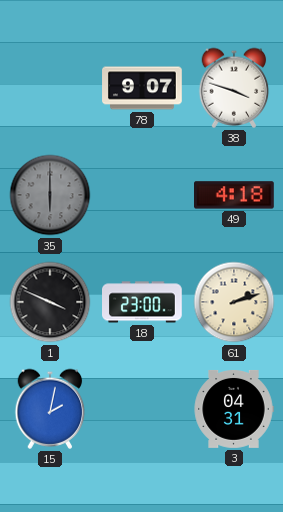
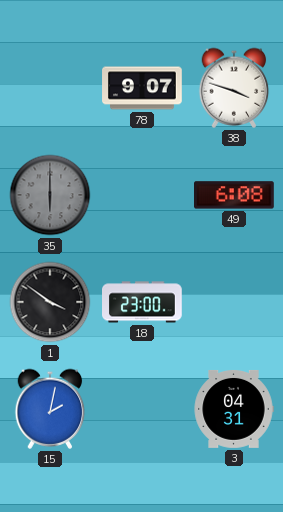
49: 4:18 -> 6:08
1: 3:49 -> 3:51
61: 2:12 -> none
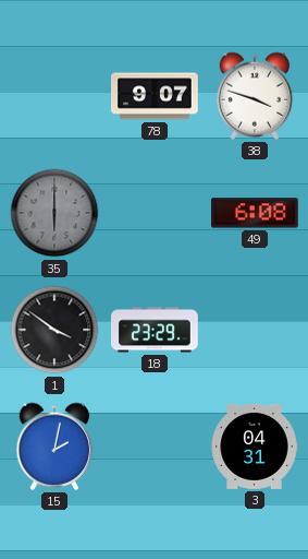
18: 23:00 -> 23:29
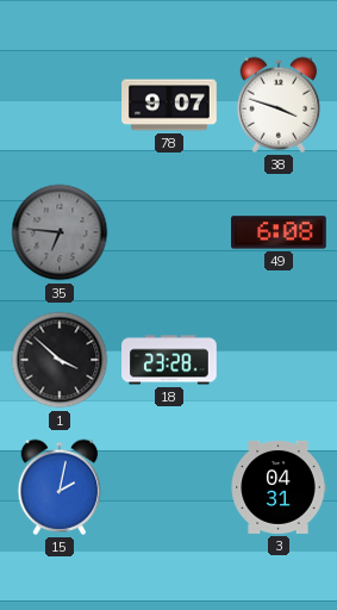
35: 6:00 -> 6:46
1: 3:51 -> 3:52
18: 23:29 -> 23:28
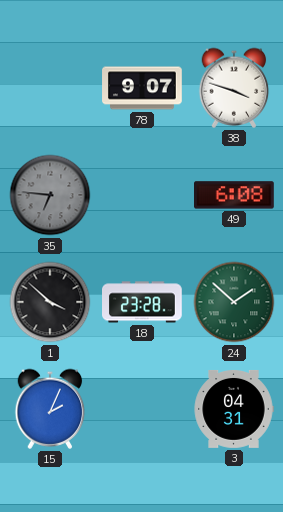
24: none -> 1:52
15: 2:02 -> 2:04
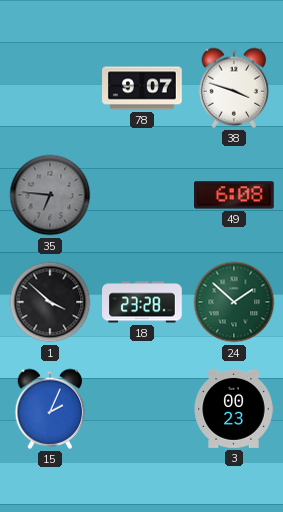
3: 04:31 -> 00:23
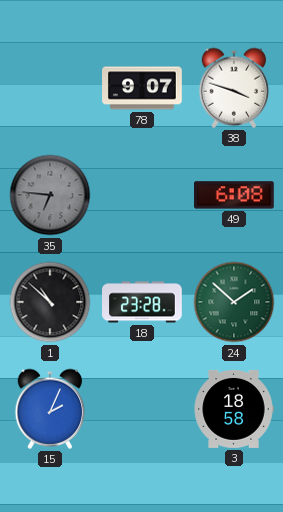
1: 3:52 -> 10:52
3: 00:23 -> 18:58
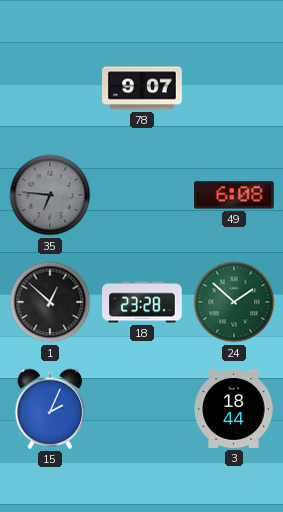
38: 3:48 -> none
1: 10:52 -> 12:52
3: 18:58 -> 18:44
